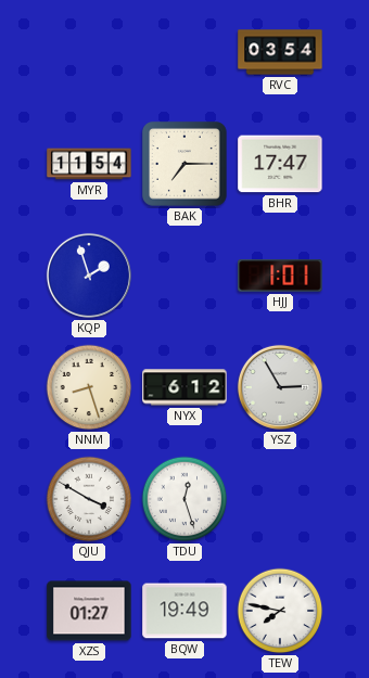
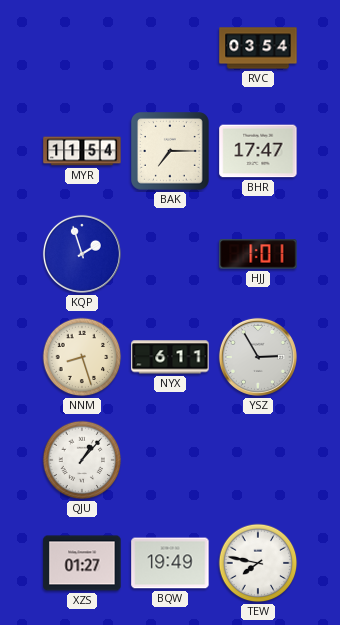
NYX: 6:12 -> 6:11
QJU: 3:50 -> 1:07
TDU: 12:27 -> none
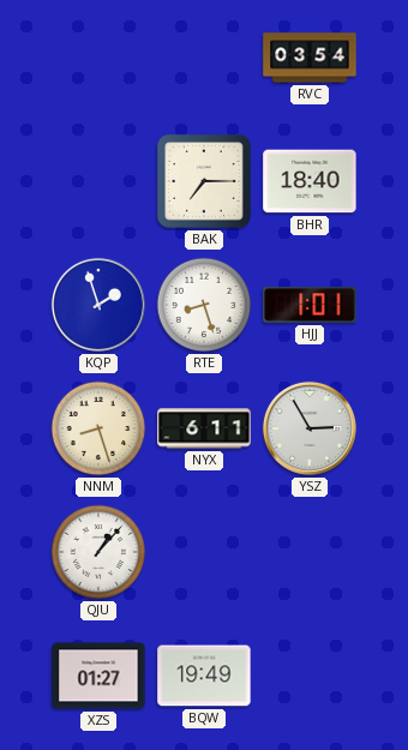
MYR: 11:54 -> none
BHR: 17:47 -> 18:40
RTE: none -> 8:27
TEW: 7:47 -> none
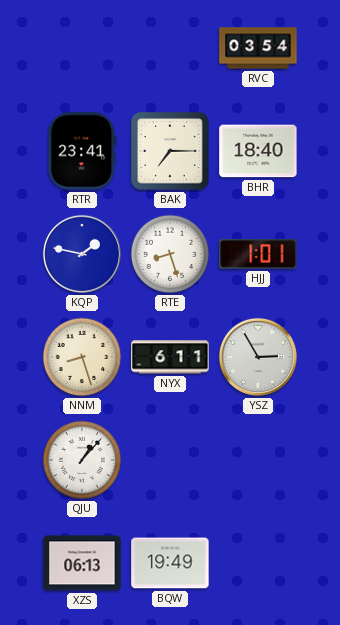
RTR: none -> 23:41
KQP: 1:57 -> 1:47
XZS: 01:27 -> 06:13
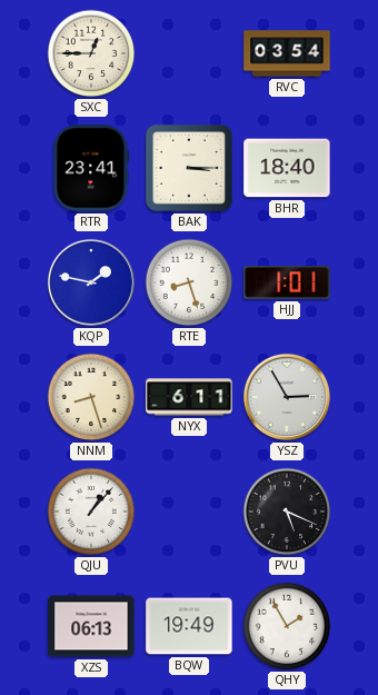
SXC: none -> 12:45
BAK: 7:15 -> 3:15
PVU: none -> 5:19
QHY: none -> 1:55
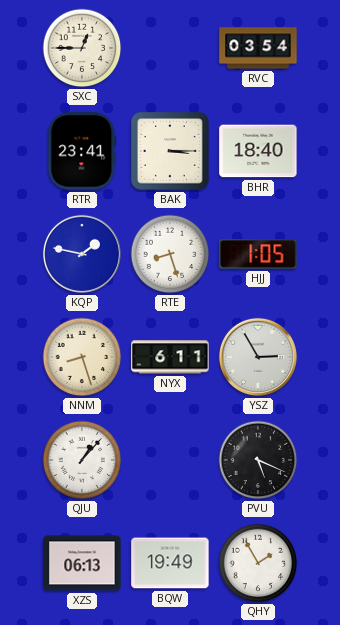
HJJ: 1:01 -> 1:05
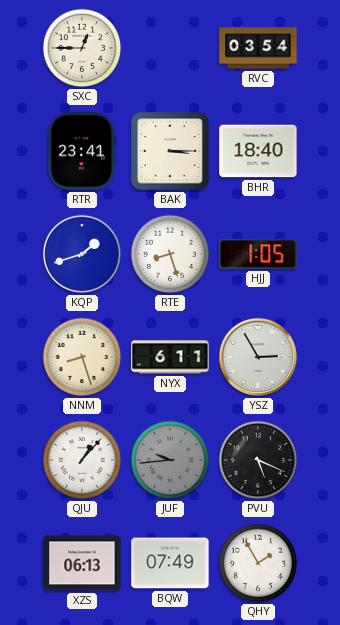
KQP: 1:47 -> 1:42
JUF: none -> 9:44
BQW: 19:49 -> 07:49
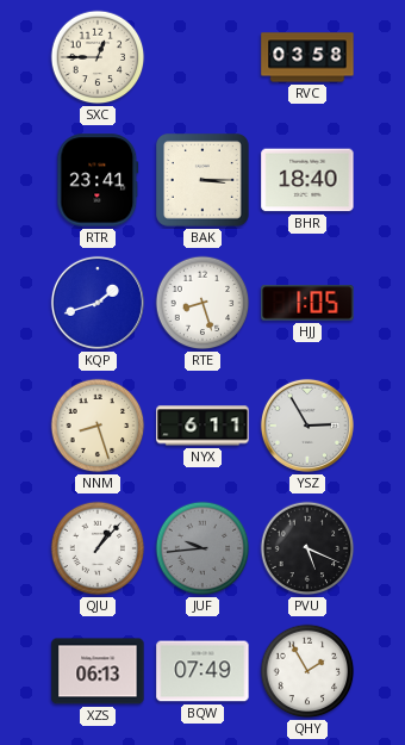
RVC: 03:54 -> 03:58
